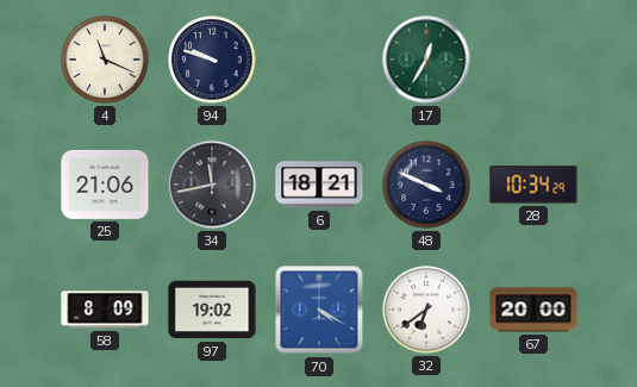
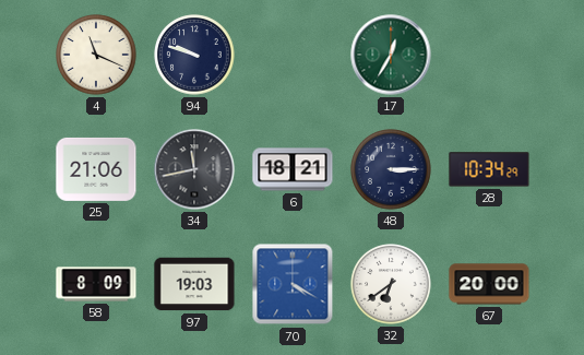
48: 3:49 -> 3:15
97: 19:02 -> 19:03
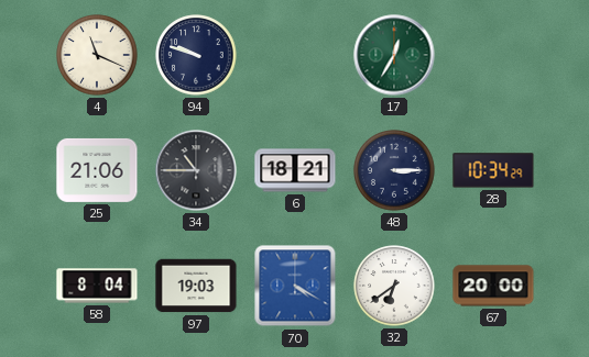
34: 11:43 -> 10:45
58: 8:09 -> 8:04
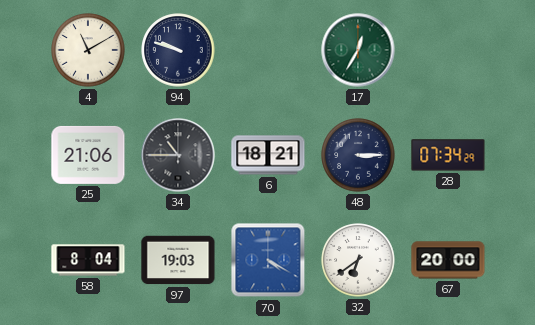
4: 11:19 -> 11:10
28: 10:34 -> 07:34
